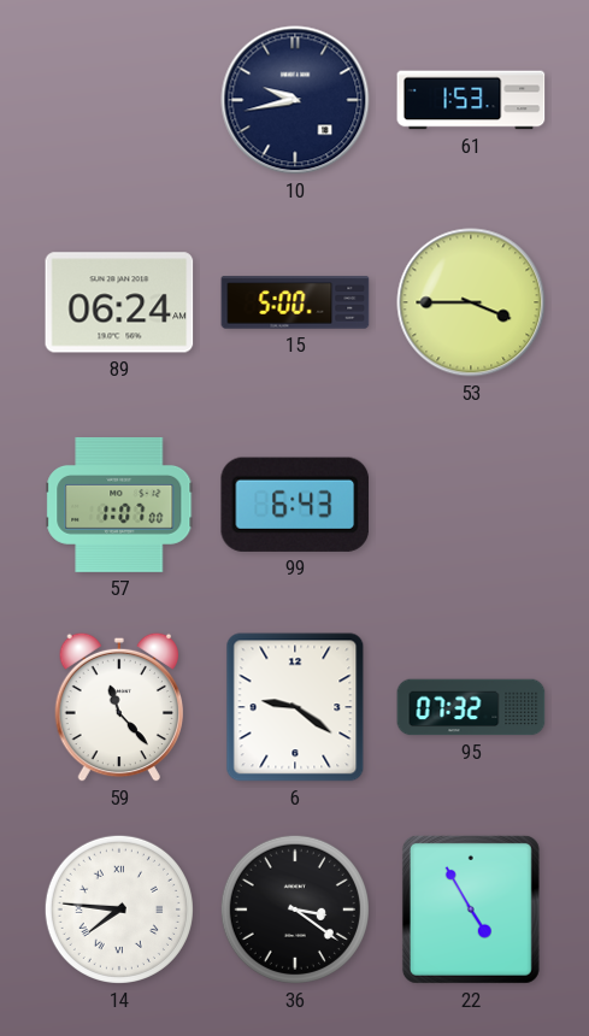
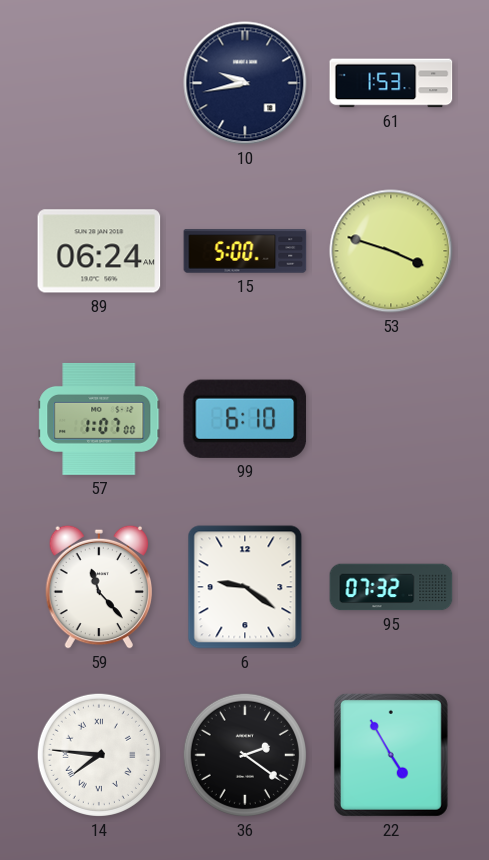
53: 3:45 -> 3:48
99: 6:43 -> 6:10
36: 3:21 -> 2:21
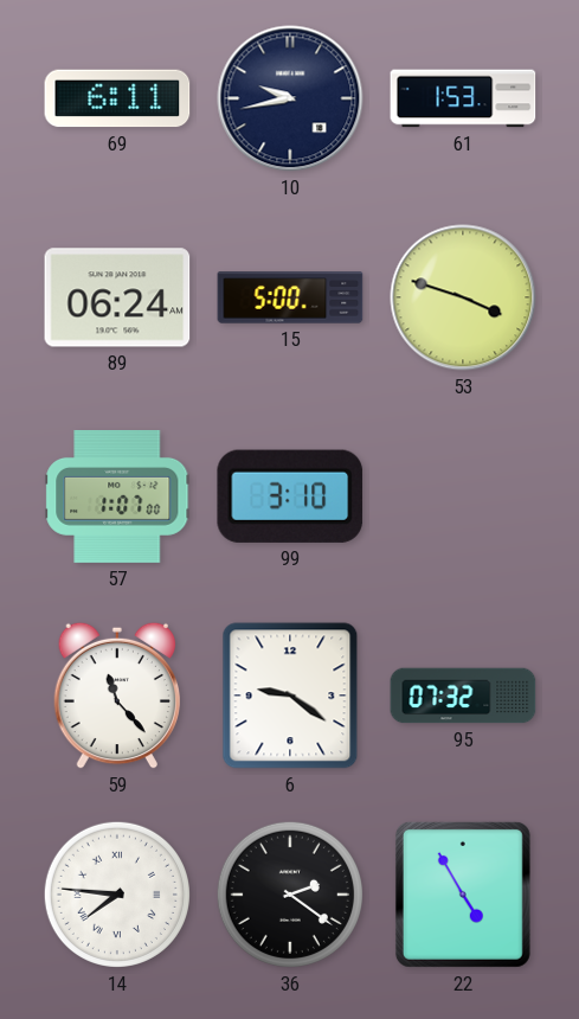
69: none -> 6:11
99: 6:10 -> 3:10
